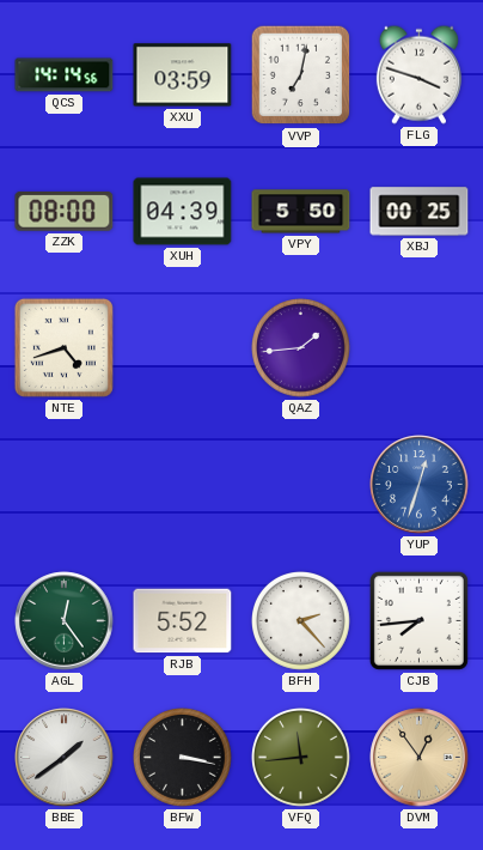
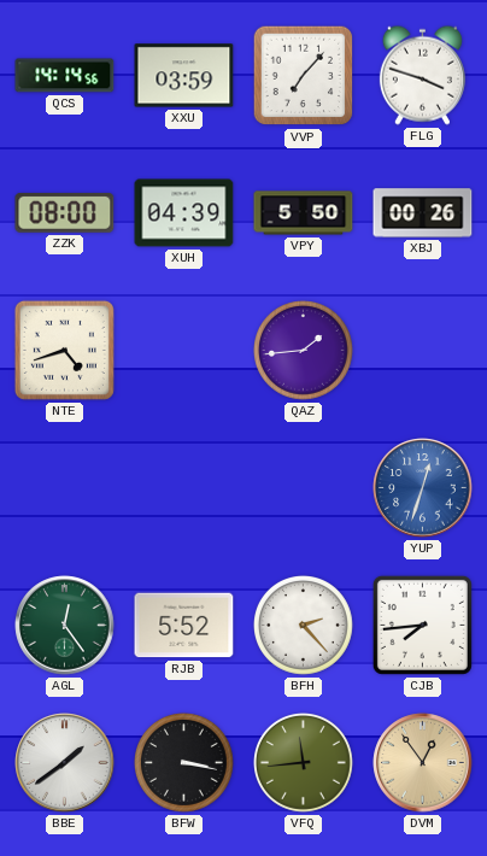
VVP: 7:02 -> 7:07
XBJ: 00:25 -> 00:26
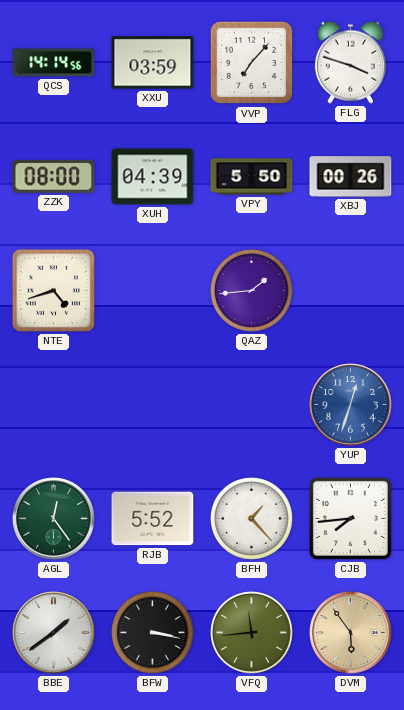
BFH: 2:23 -> 1:23
DVM: 12:54 -> 5:54
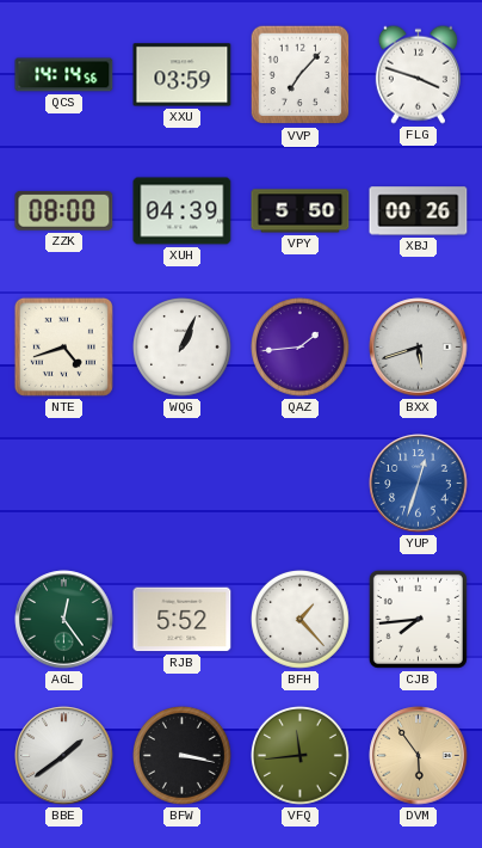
WQG: none -> 1:04
BXX: none -> 5:42
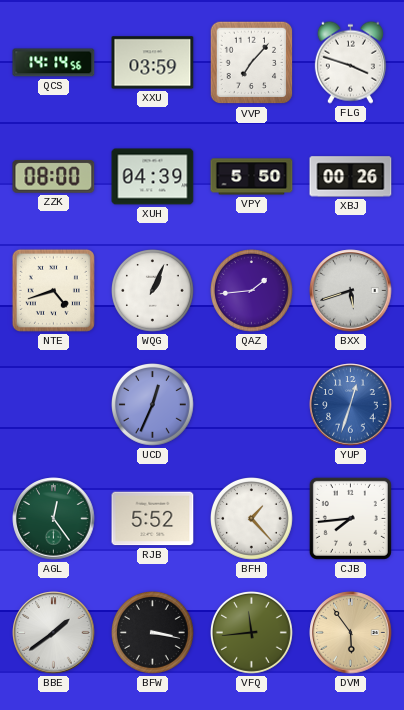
UCD: none -> 12:34
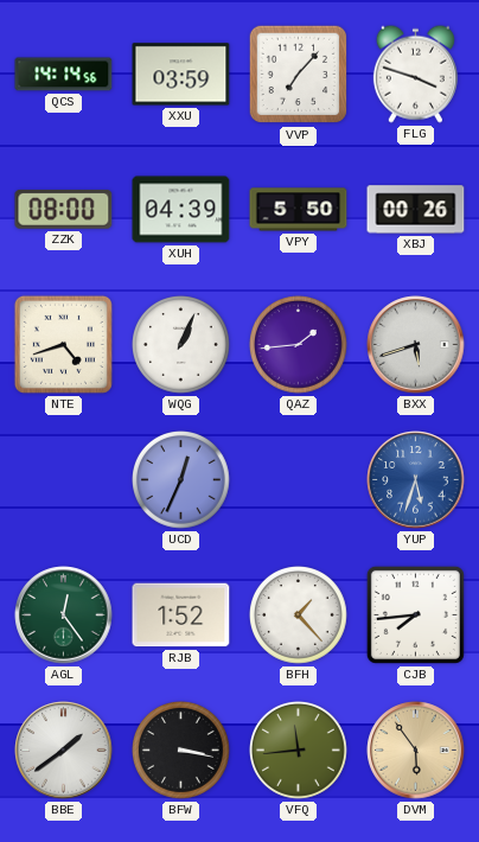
YUP: 12:33 -> 5:33
RJB: 5:52 -> 1:52
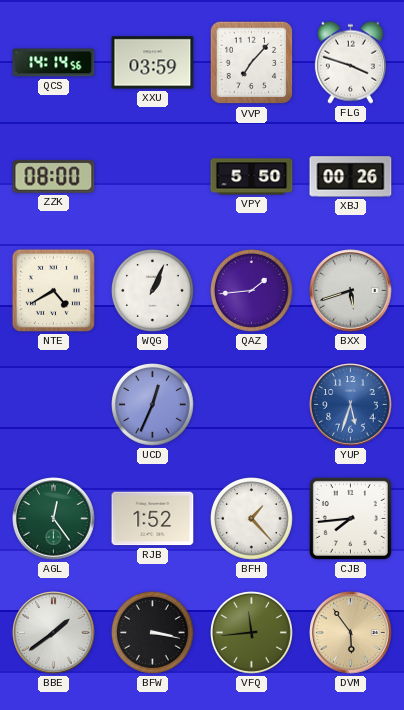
XUH: 04:39 -> none
NTE: 4:42 -> 4:40
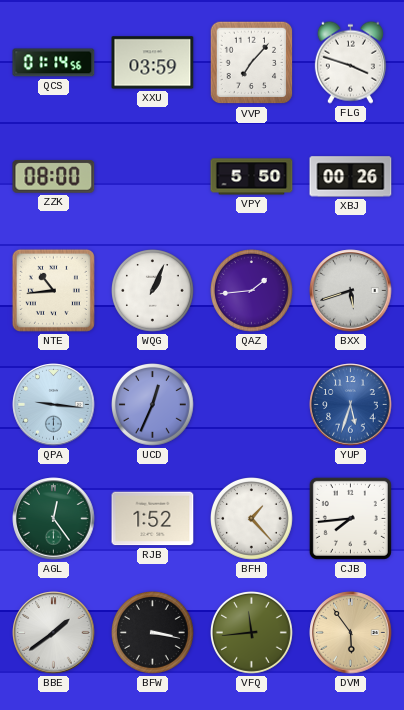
QCS: 14:14 -> 01:14
NTE: 4:40 -> 10:44
QPA: none -> 9:16
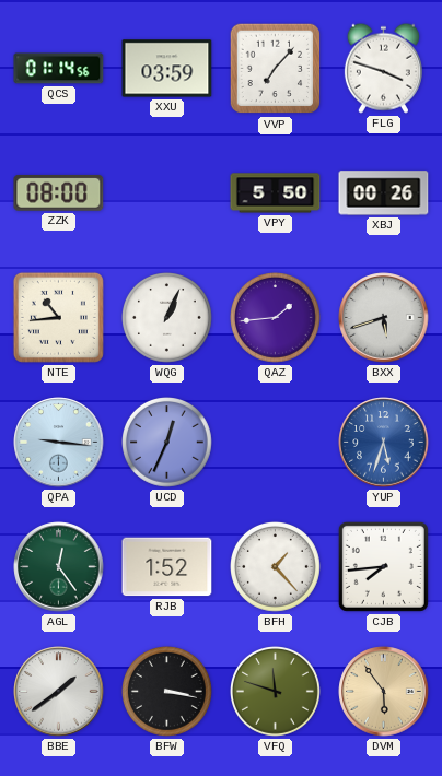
VFQ: 11:44 -> 11:48
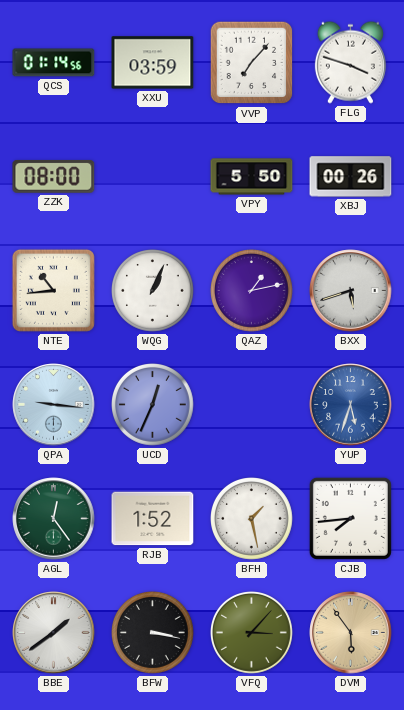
QAZ: 1:44 -> 1:13
BFH: 1:23 -> 1:28
VFQ: 11:48 -> 3:07
